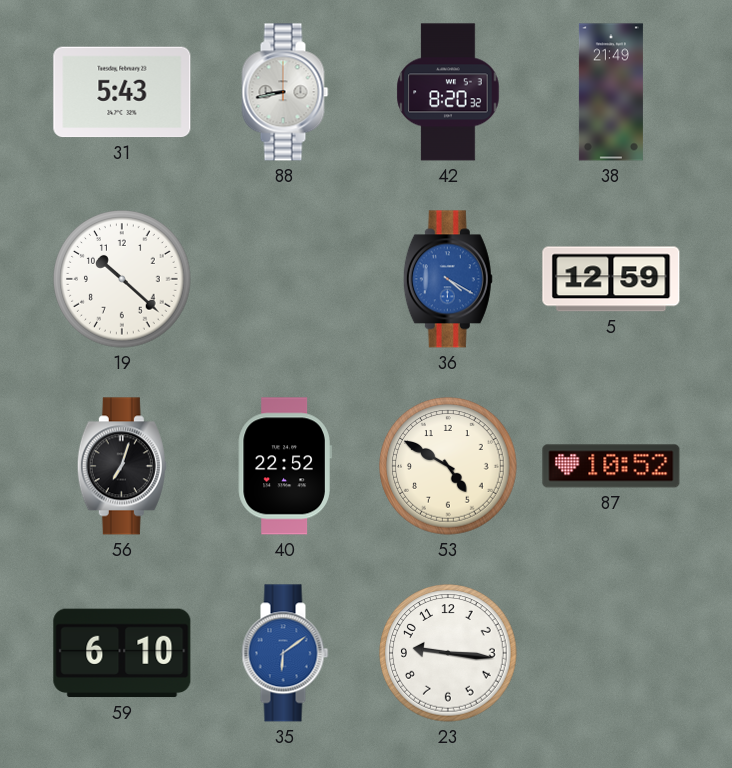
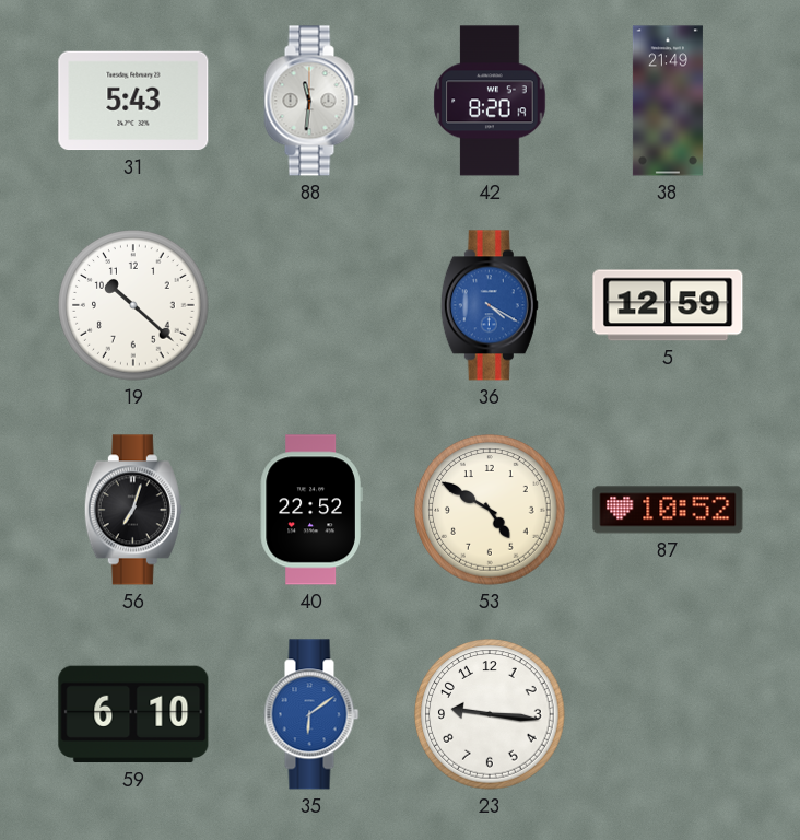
88: 8:43 -> 11:31
42: 8:20:32 -> 8:20:19
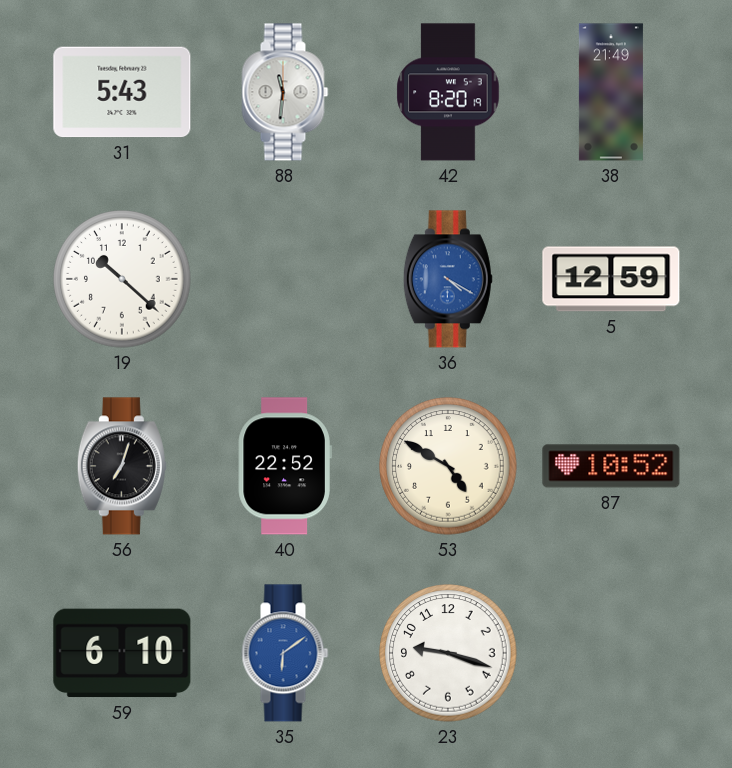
23: 9:16 -> 9:18
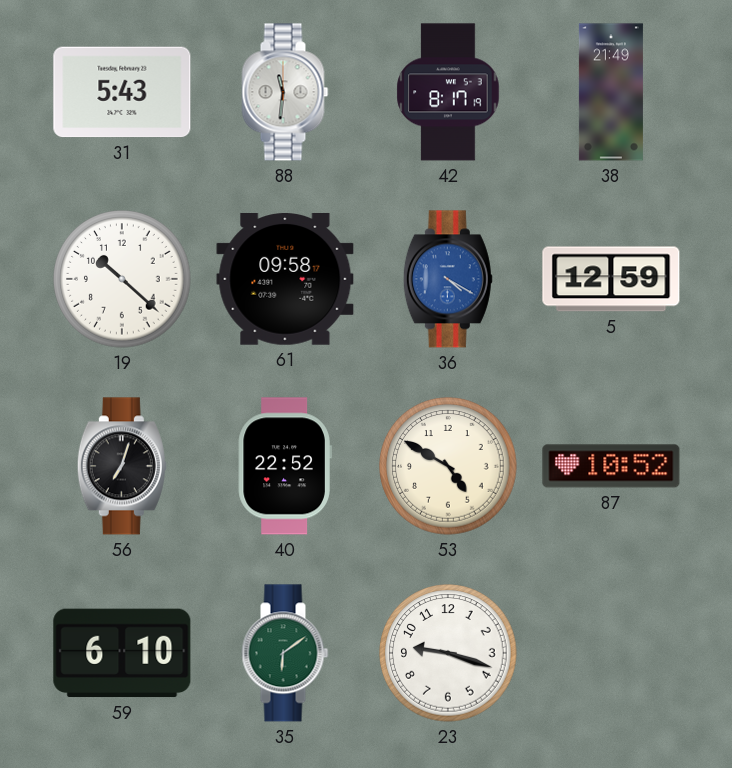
42: 8:20 -> 8:17
61: none -> 09:58
35 dial: blue -> green
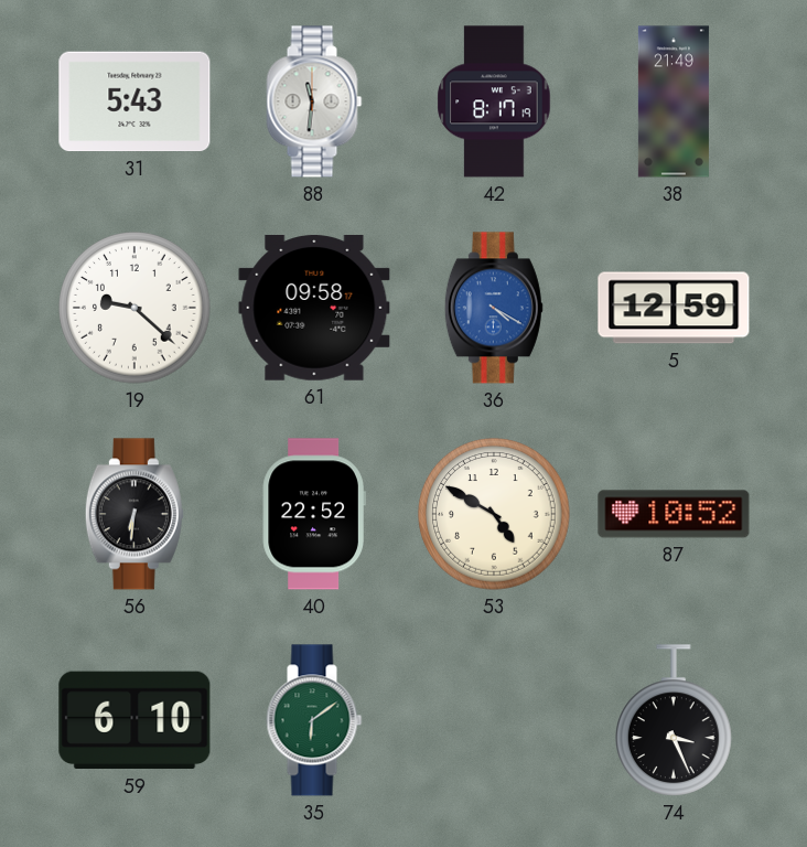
19: 10:22 -> 9:22
56: 7:03 -> 6:31
23: 9:18 -> none
74: none -> 3:26
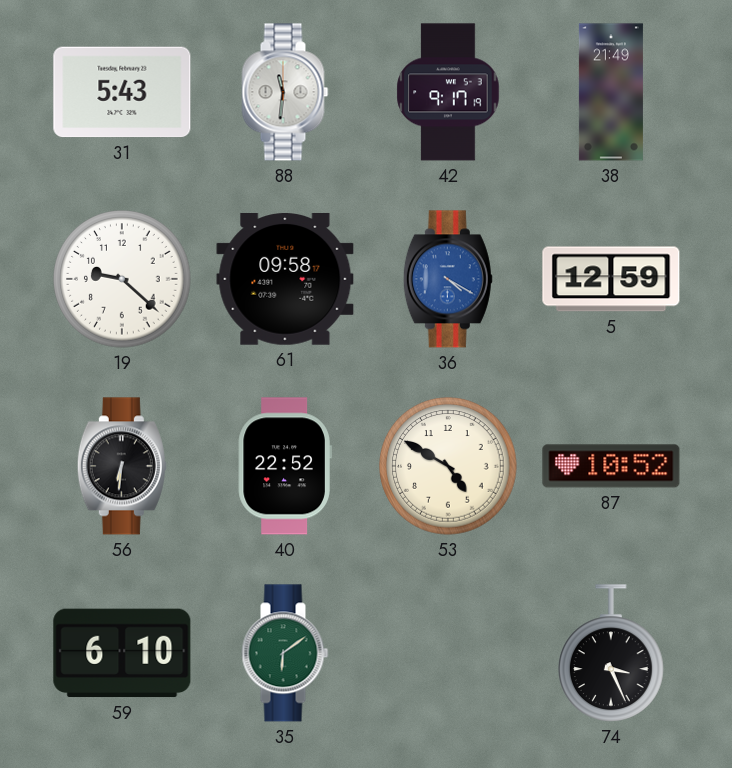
42: 8:17 -> 9:17
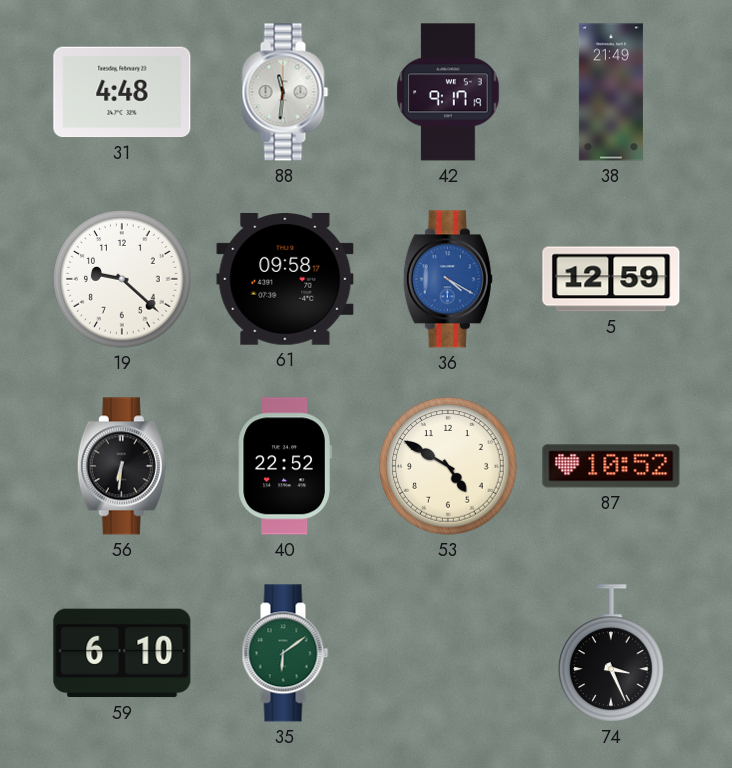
31: 5:43 -> 4:48
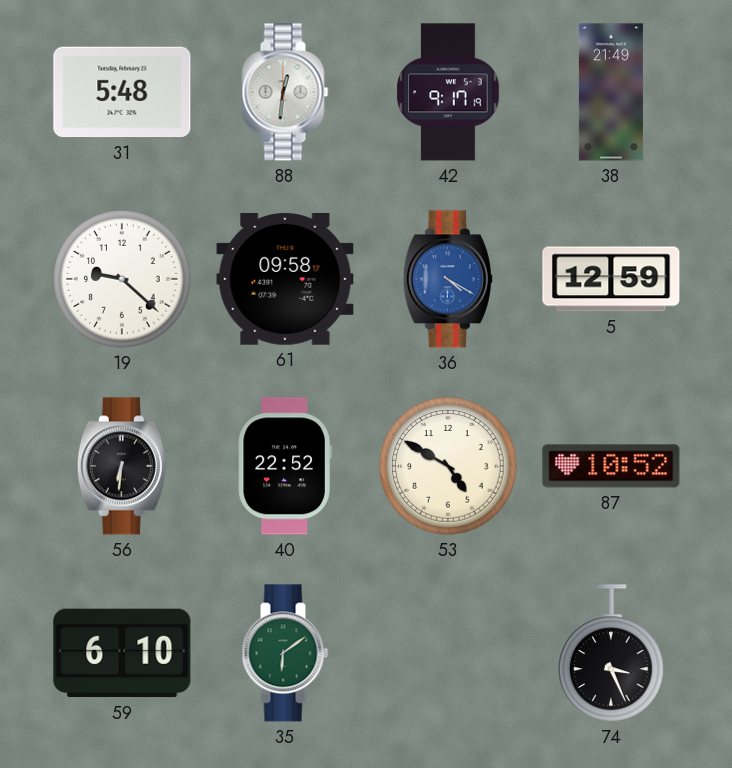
31: 4:48 -> 5:48
88: 11:31 -> 12:31
